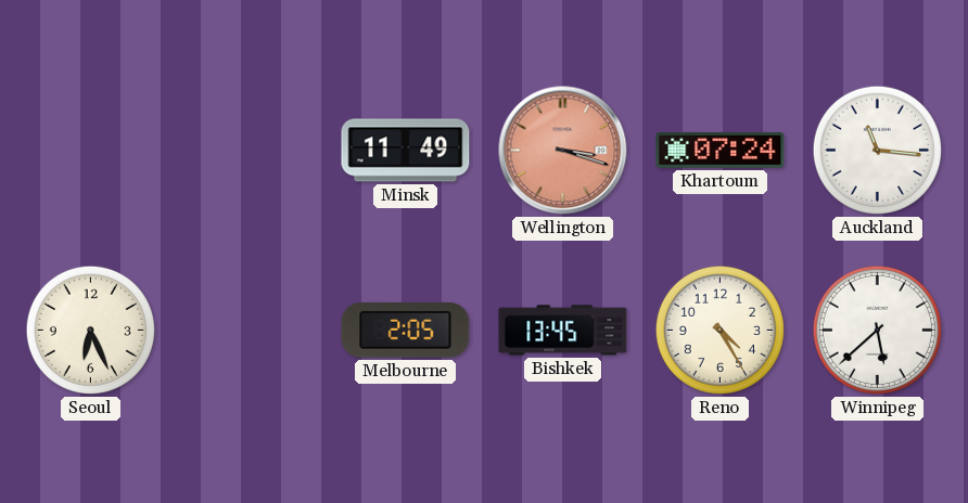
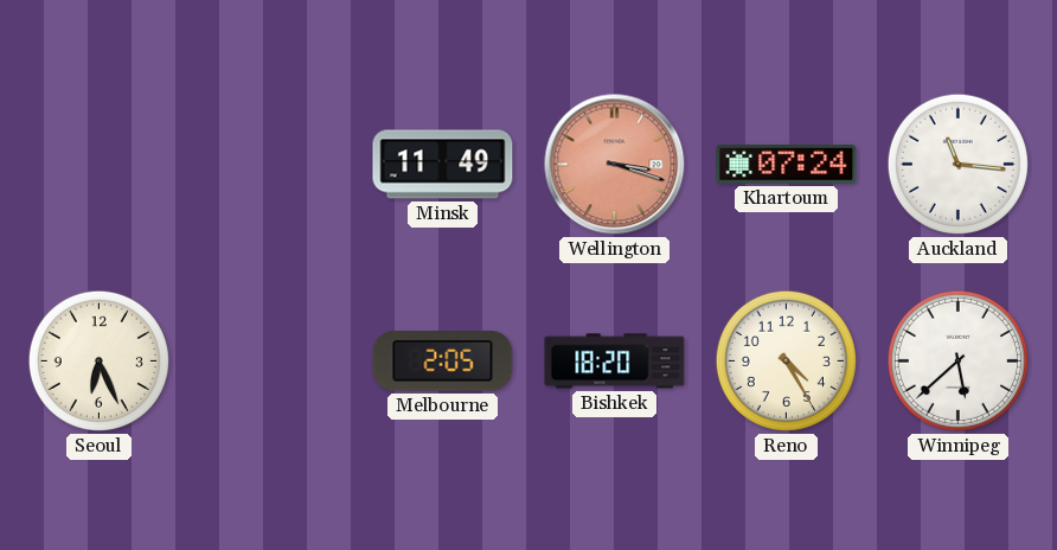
Bishkek: 13:45 -> 18:20
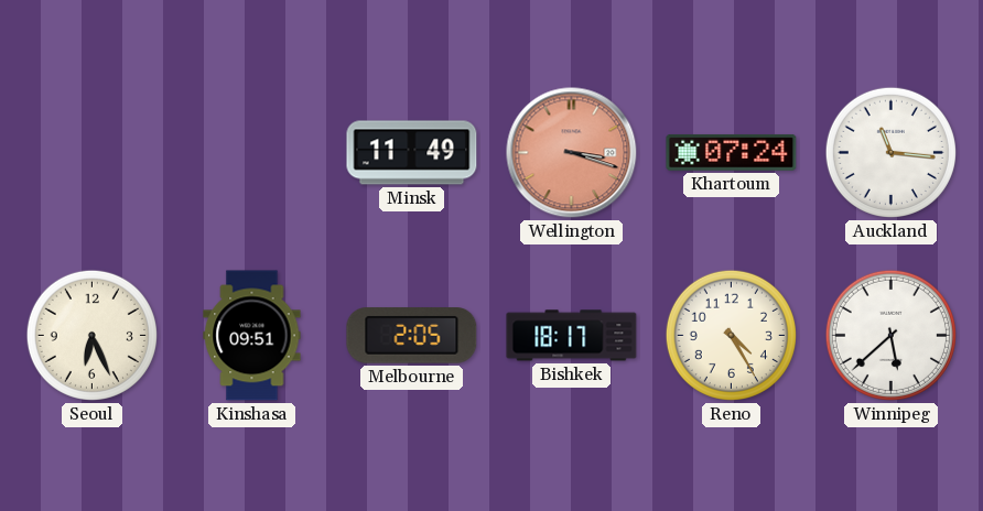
Kinshasa: none -> 09:51
Bishkek: 18:20 -> 18:17
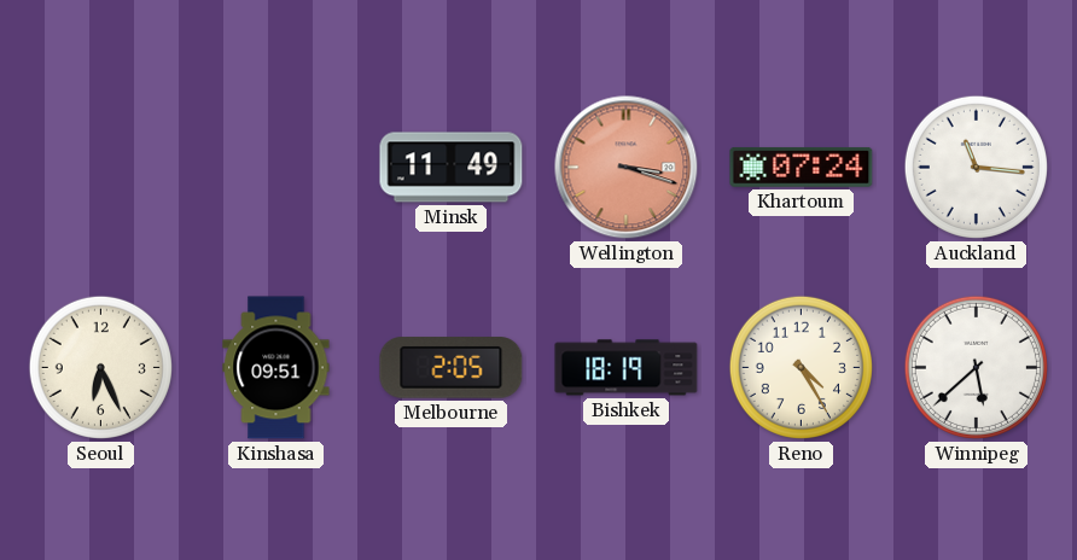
Bishkek: 18:17 -> 18:19
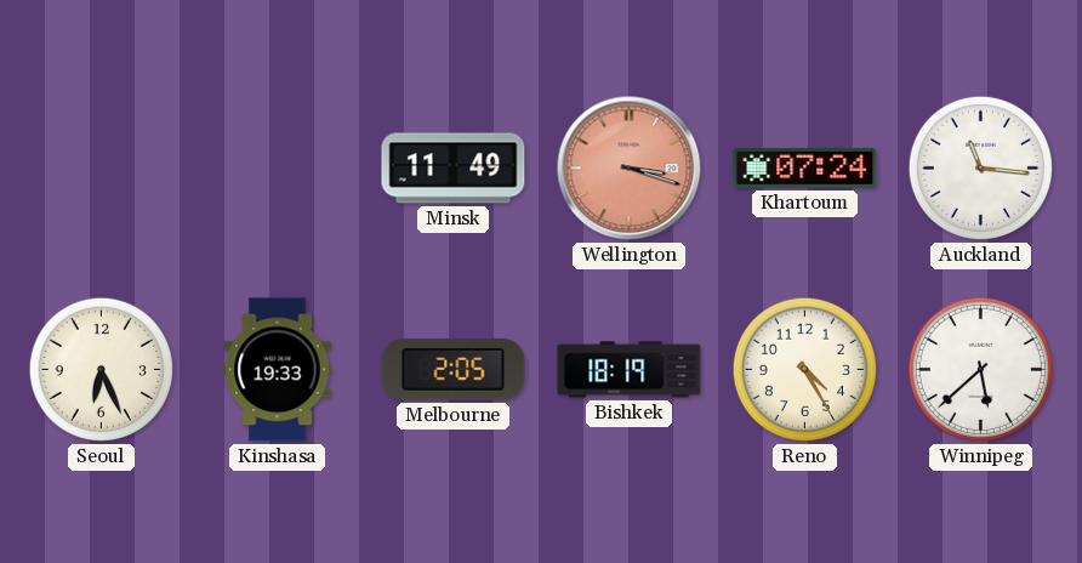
Kinshasa: 09:51 -> 19:33
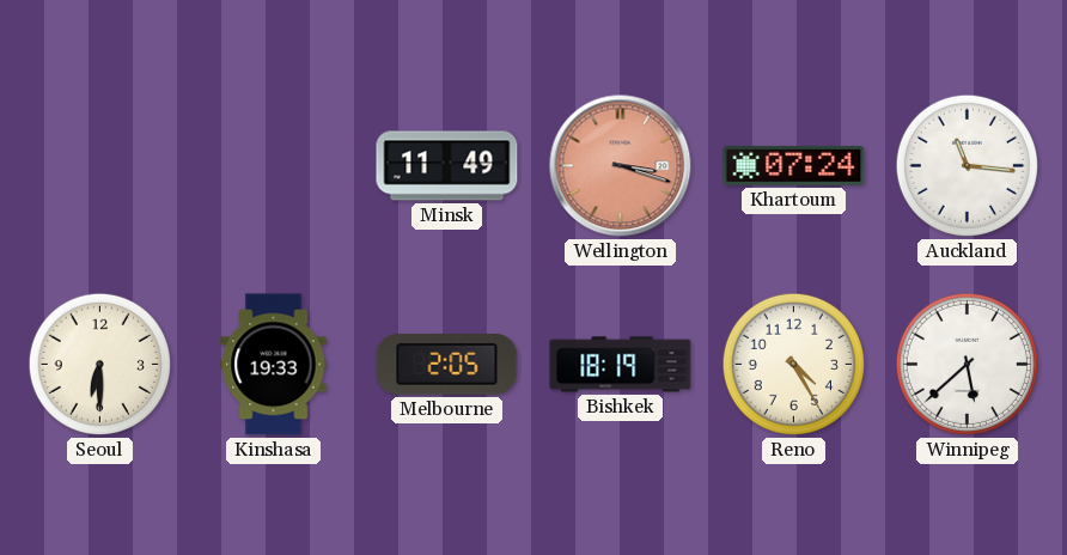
Seoul: 6:26 -> 6:30
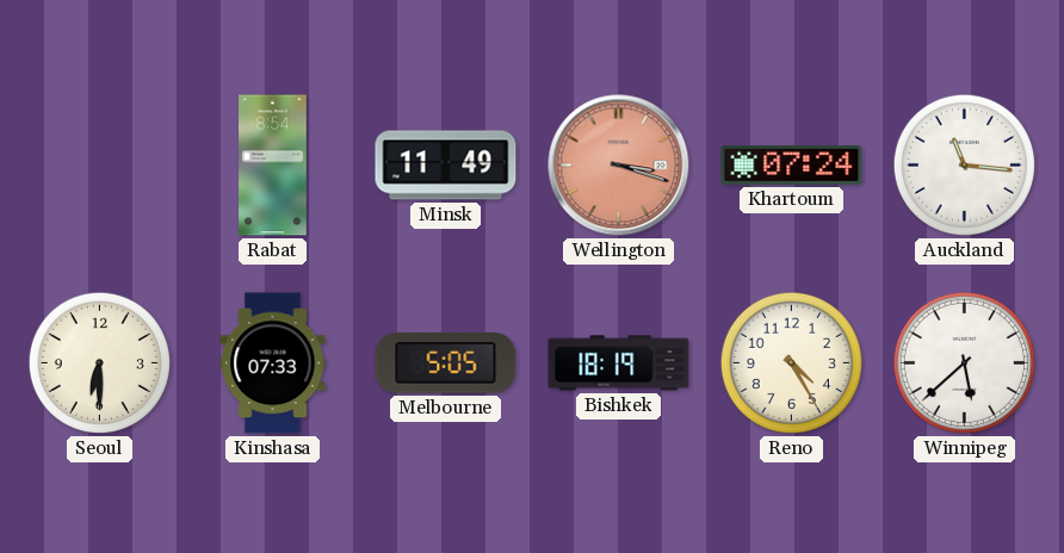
Rabat: none -> 8:54
Kinshasa: 19:33 -> 07:33
Melbourne: 2:05 -> 5:05
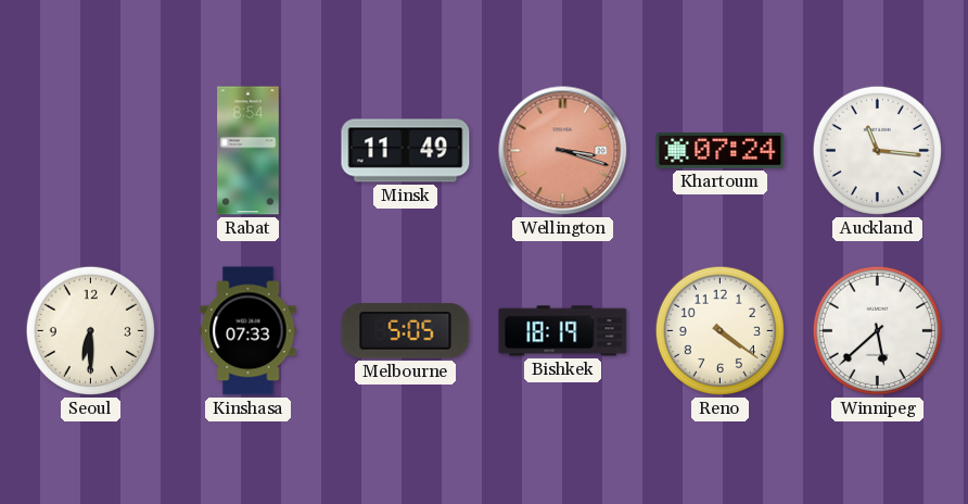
Reno: 4:25 -> 4:21
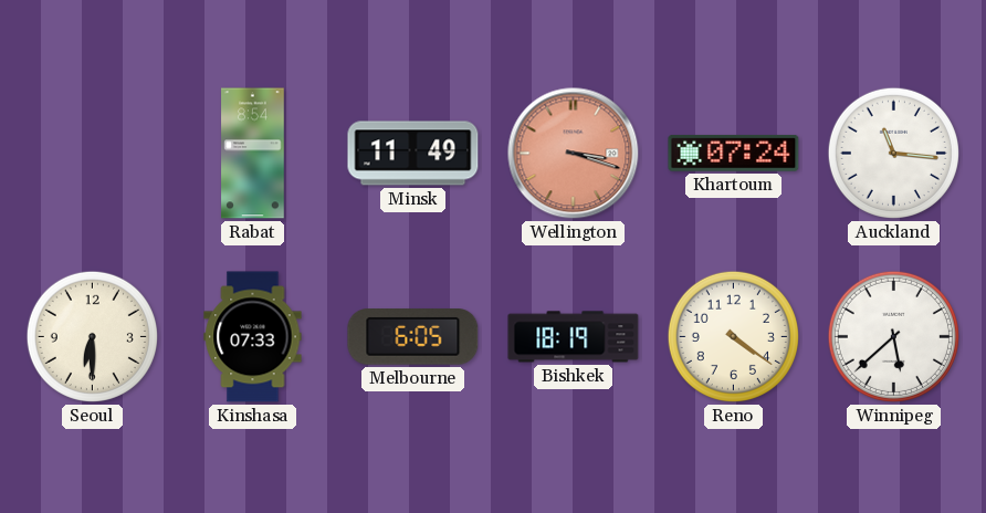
Melbourne: 5:05 -> 6:05
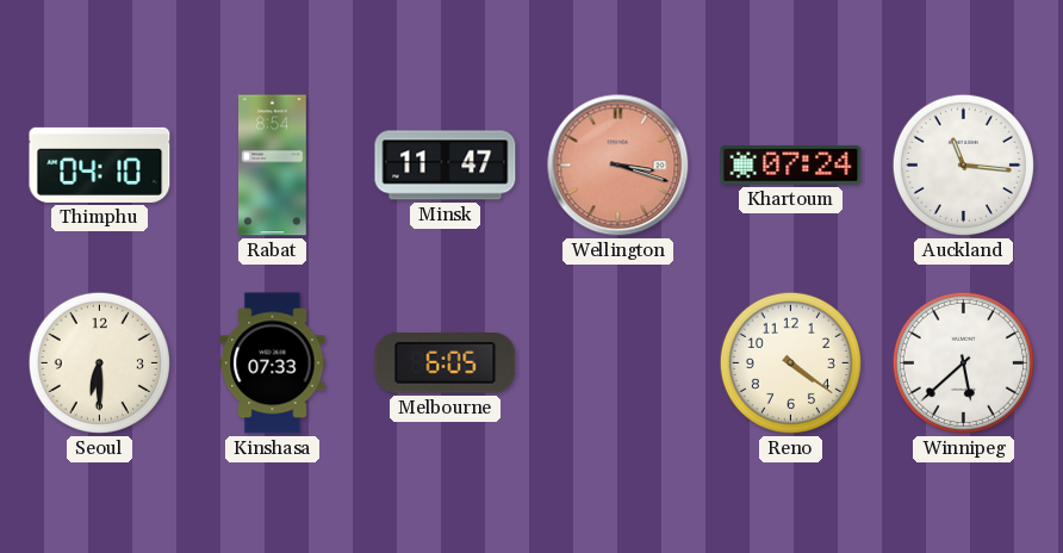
Thimphu: none -> 04:10
Minsk: 11:49 -> 11:47
Bishkek: 18:19 -> none
